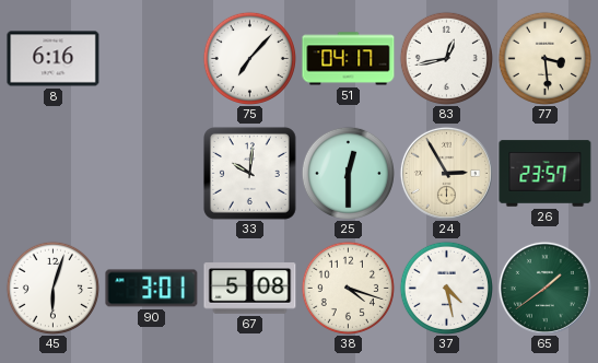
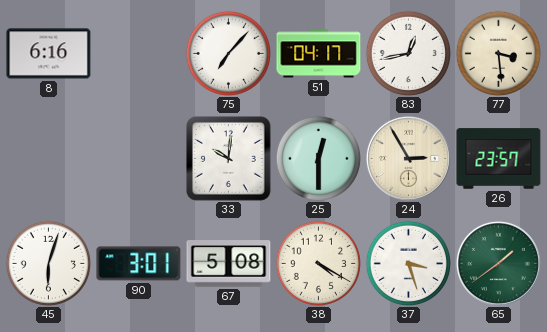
38: 4:18 -> 4:20
37: 4:28 -> 3:27
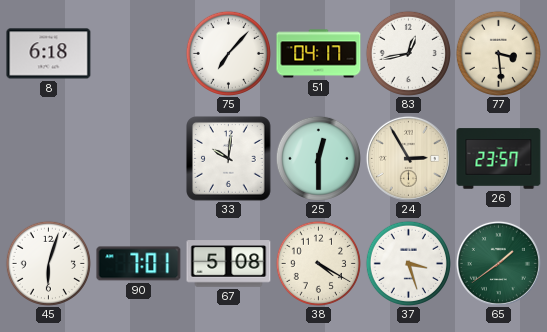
8: 6:16 -> 6:18
90: 3:01 -> 7:01
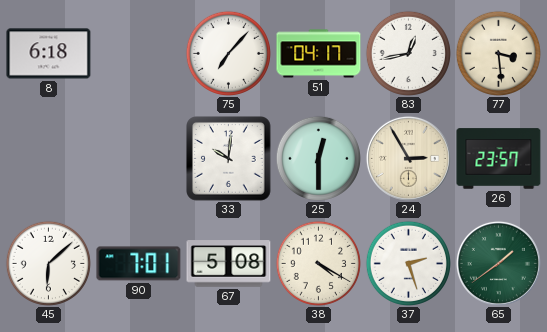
45: 6:03 -> 6:08
37: 3:27 -> 2:27
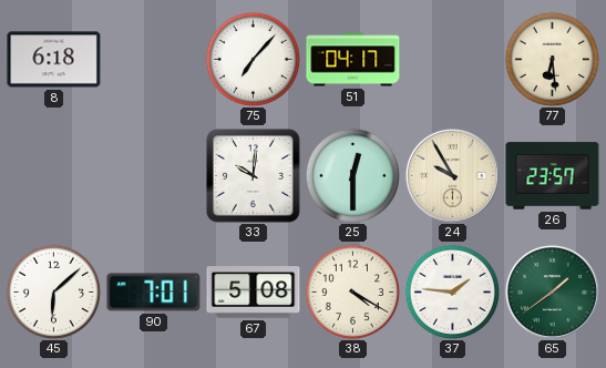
83: 12:43 -> none
77: 3:29 -> 6:29
24: 2:55 -> 9:55
37: 2:27 -> 1:46
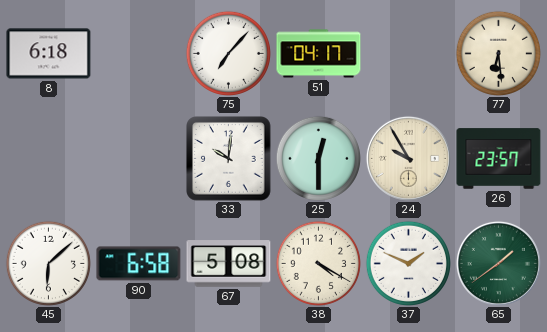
90: 7:01 -> 6:58
37: 1:46 -> 1:49
